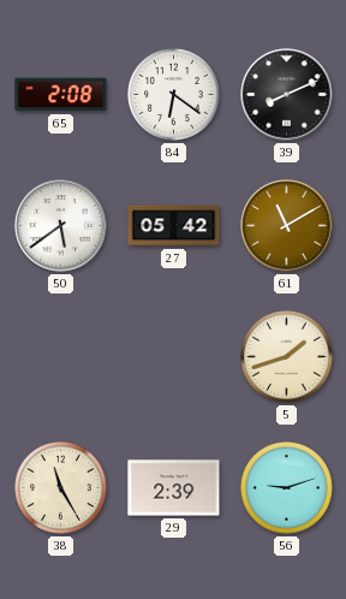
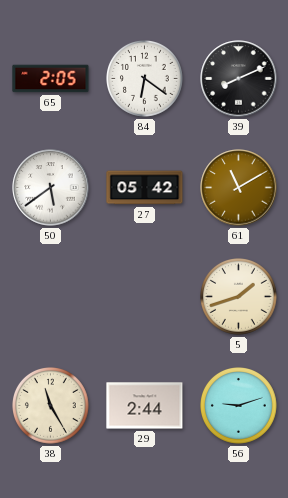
65: 2:08 -> 2:05
29: 2:39 -> 2:44
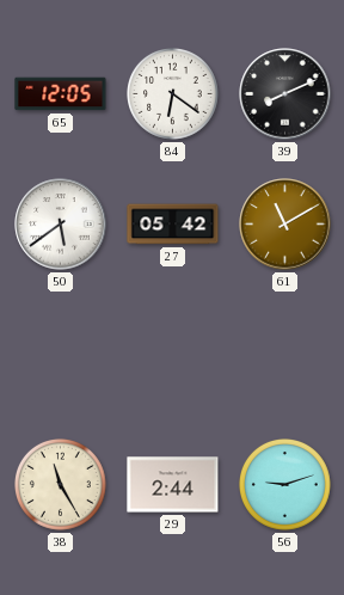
65: 2:05 -> 12:05
5: 1:42 -> none
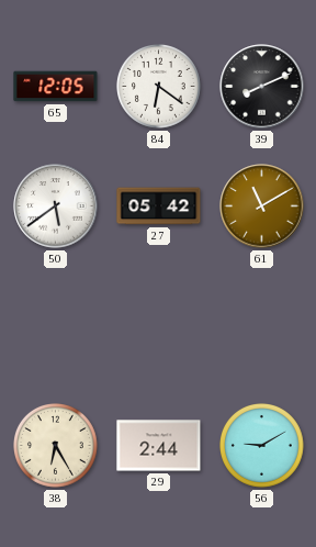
38: 11:25 -> 6:25
56: 9:12 -> 9:10
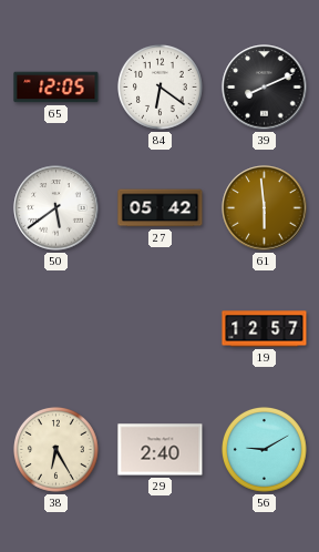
61: 11:10 -> 5:59
19: none -> 12:57
29: 2:44 -> 2:40
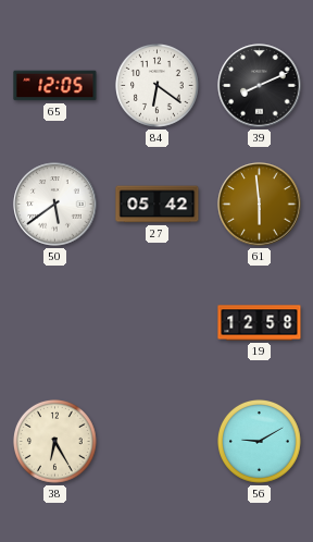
19: 12:57 -> 12:58
29: 2:40 -> none
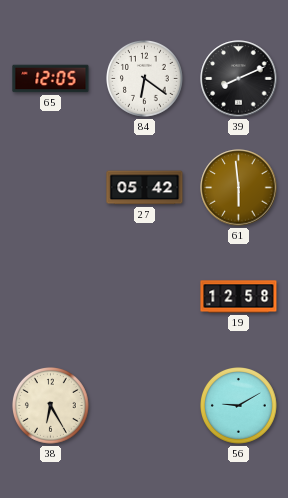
50: 5:39 -> none
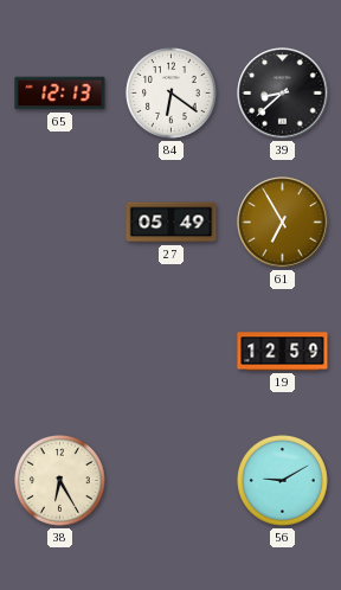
65: 12:05 -> 12:13
39: 8:11 -> 8:38
27: 05:42 -> 05:49
61: 5:59 -> 6:55
19: 12:58 -> 12:59
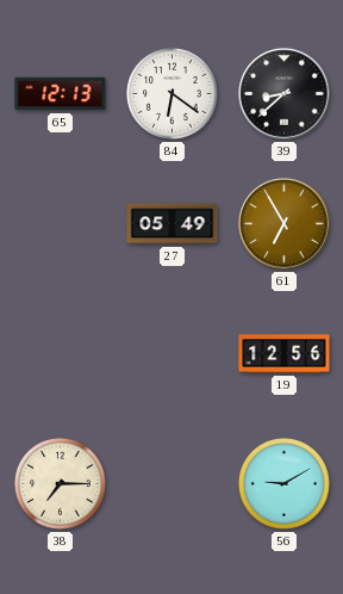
19: 12:59 -> 12:56
38: 6:25 -> 7:15
